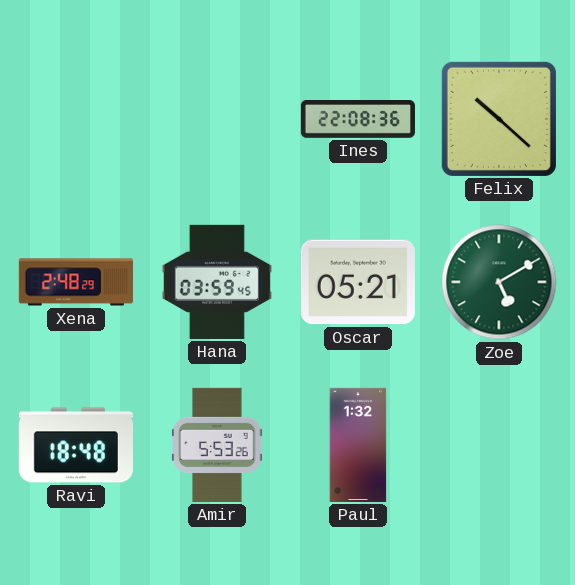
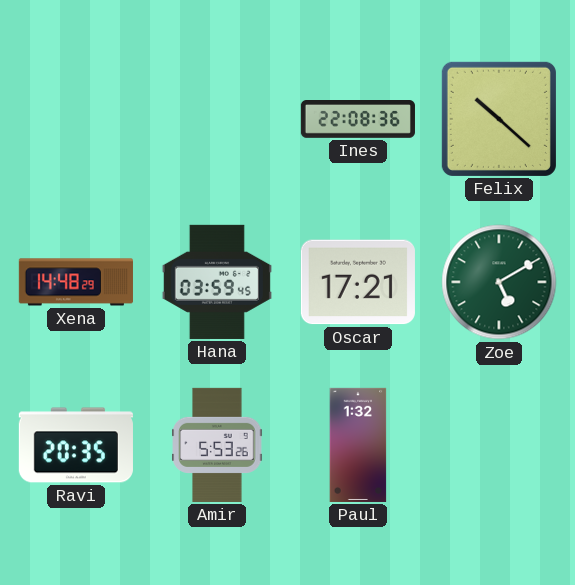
Xena: 2:48 -> 14:48
Oscar: 05:21 -> 17:21
Ravi: 18:48 -> 20:35
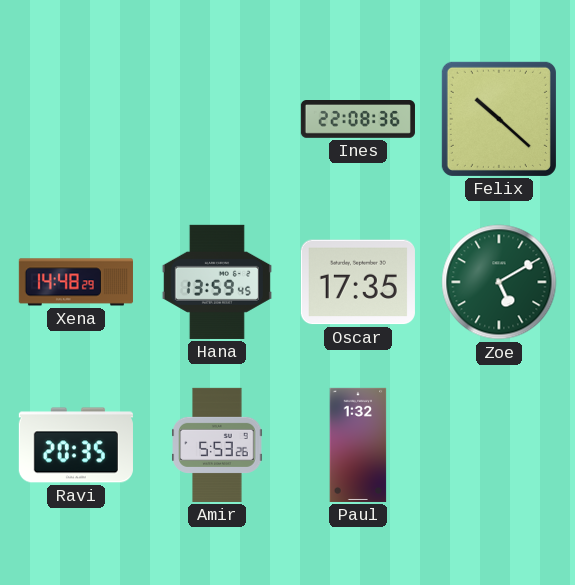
Hana: 03:59 -> 13:59
Oscar: 17:21 -> 17:35
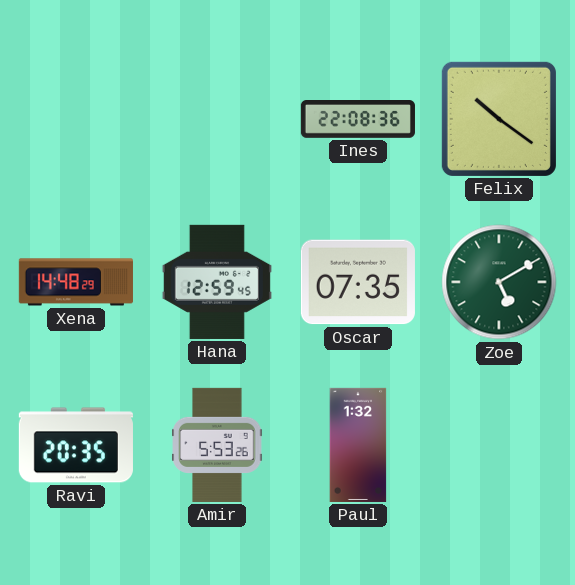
Felix: 10:22 -> 10:21
Hana: 13:59 -> 12:59
Oscar: 17:35 -> 07:35
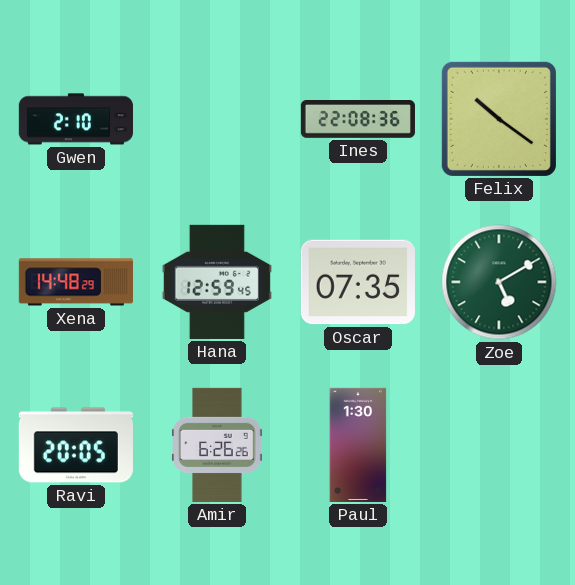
Gwen: none -> 2:10
Ravi: 20:35 -> 20:05
Amir: 5:53 -> 6:26
Paul: 1:32 -> 1:30
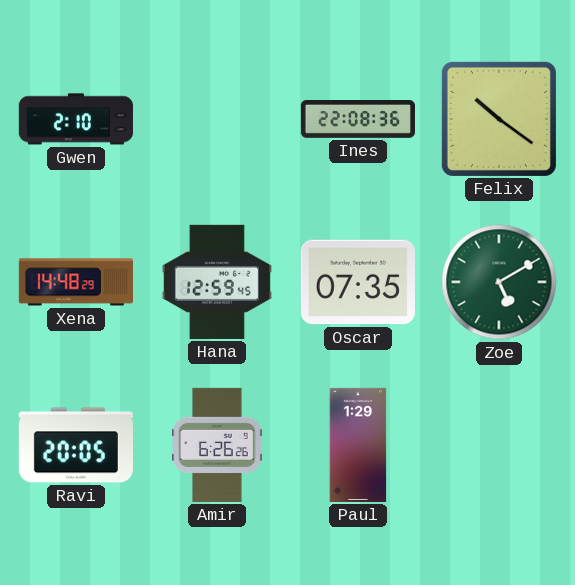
Paul: 1:30 -> 1:29
